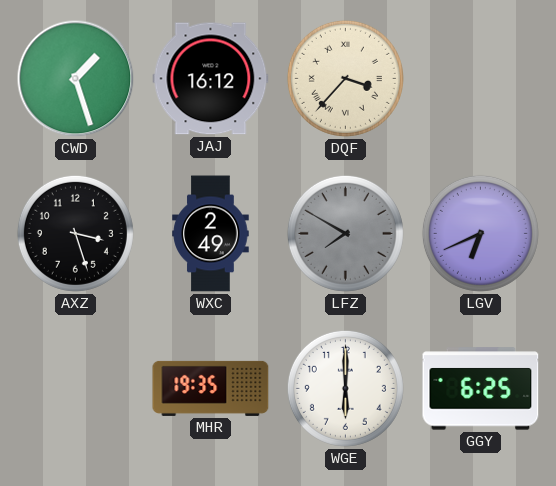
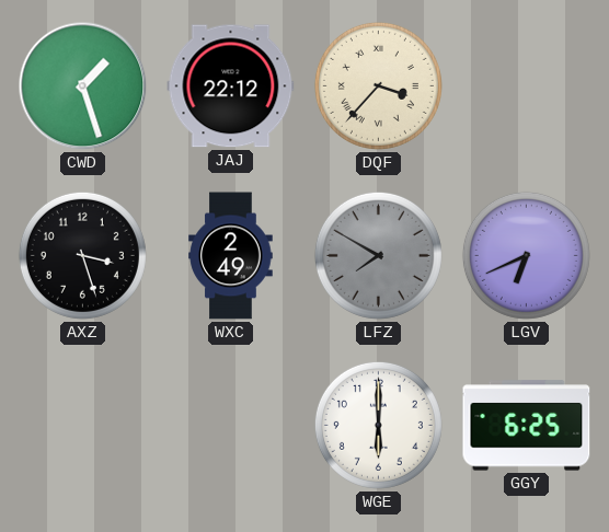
JAJ: 16:12 -> 22:12
MHR: 19:35 -> none
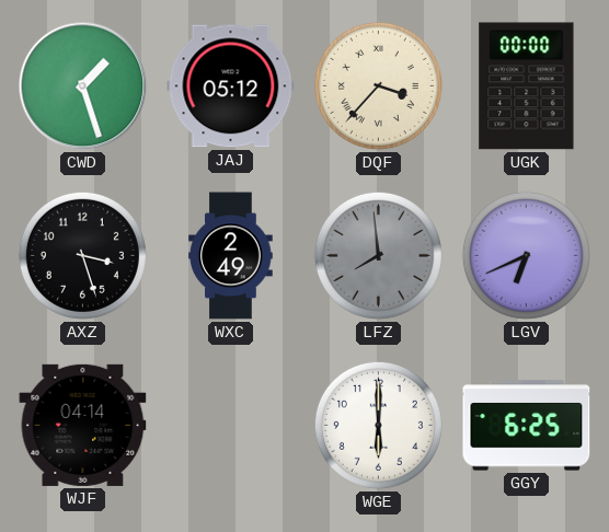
JAJ: 22:12 -> 05:12
UGK: none -> 00:00
LFZ: 7:50 -> 7:59
WJF: none -> 04:14
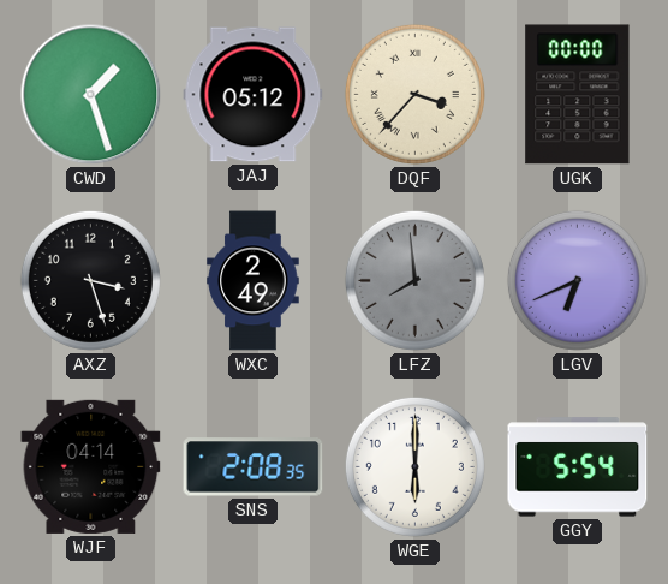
SNS: none -> 2:08
GGY: 6:25 -> 5:54
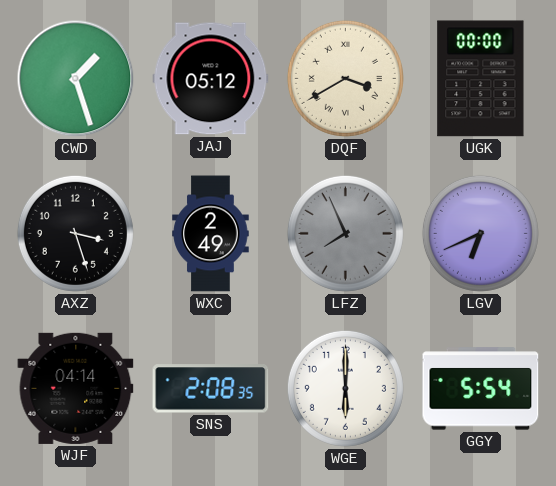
DQF: 3:37 -> 3:40
LFZ: 7:59 -> 7:56
